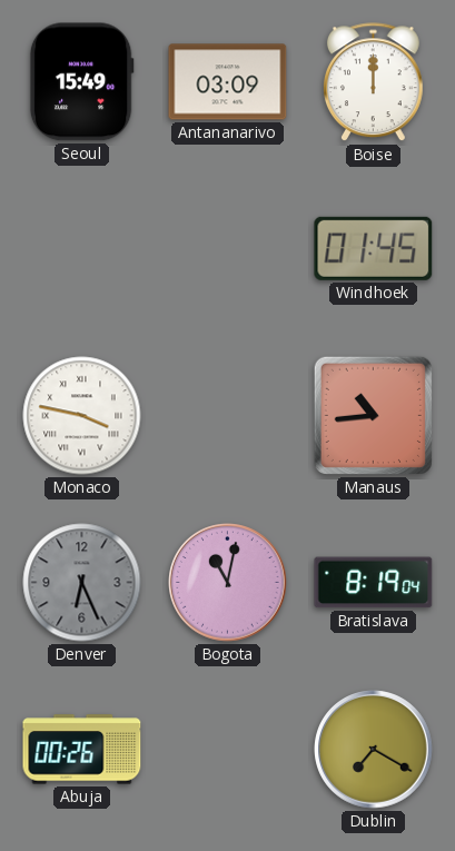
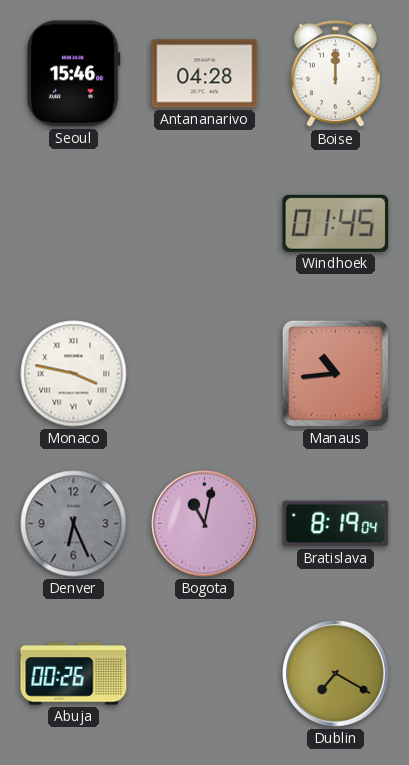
Seoul: 15:49 -> 15:46
Antananarivo: 03:09 -> 04:28
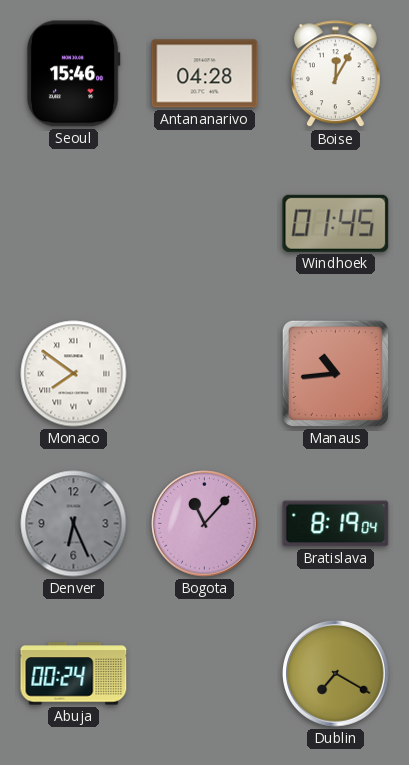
Boise: 12:00 -> 12:05
Monaco: 3:47 -> 7:51
Bogota: 11:02 -> 11:07
Abuja: 00:26 -> 00:24
